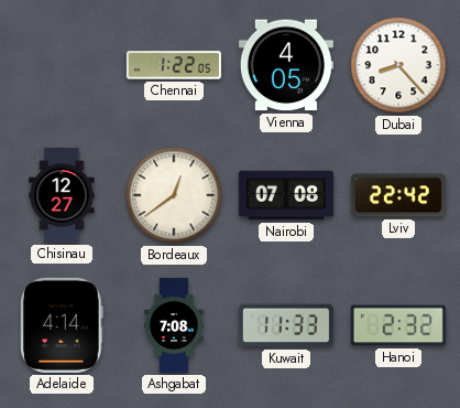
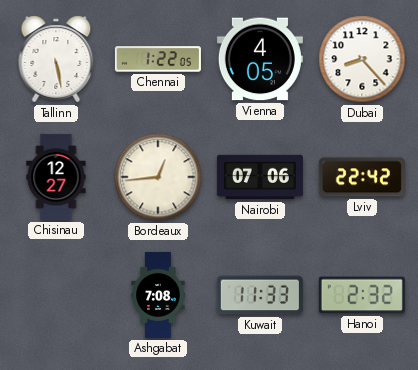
Tallinn: none -> 5:28
Bordeaux: 12:39 -> 12:44
Nairobi: 07:08 -> 07:06
Adelaide: 4:14 -> none
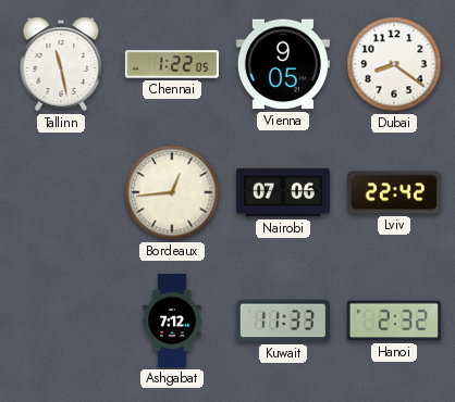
Tallinn: 5:28 -> 11:28
Vienna: 4:05 -> 9:05
Dubai: 8:23 -> 8:21
Chisinau: 12:27 -> none
Ashgabat: 7:08 -> 7:12
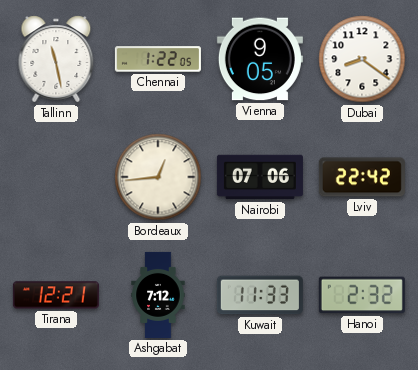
Tirana: none -> 12:21
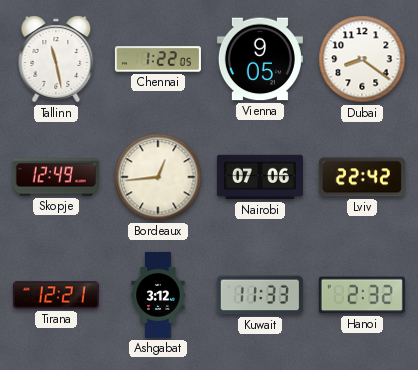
Skopje: none -> 12:49
Ashgabat: 7:12 -> 3:12
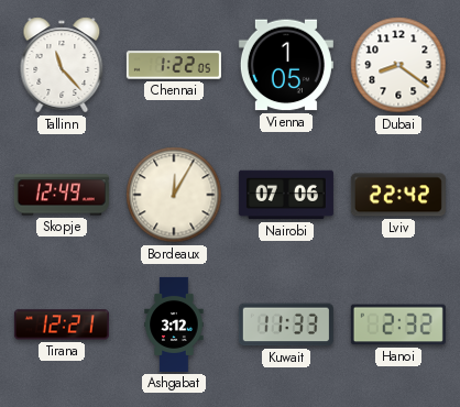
Tallinn: 11:28 -> 11:23
Vienna: 9:05 -> 1:05
Bordeaux: 12:44 -> 12:05
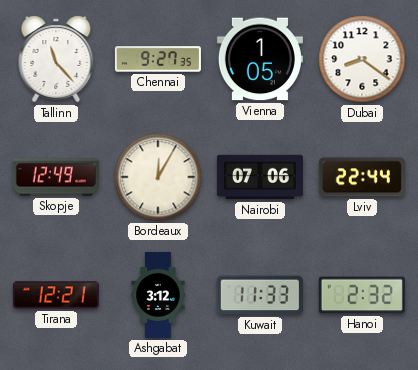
Chennai: 1:22 -> 9:27
Lviv: 22:42 -> 22:44
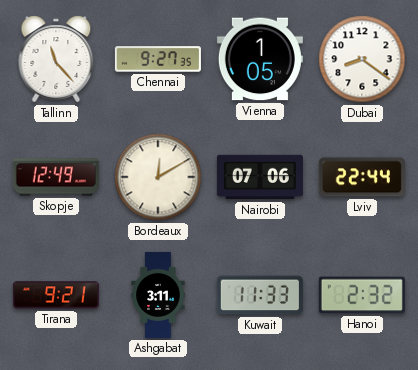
Bordeaux: 12:05 -> 12:10
Tirana: 12:21 -> 9:21
Ashgabat: 3:12 -> 3:11
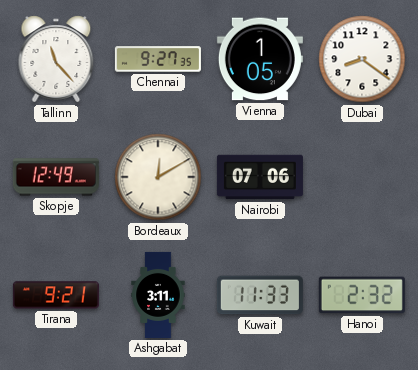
Lviv: 22:44 -> none
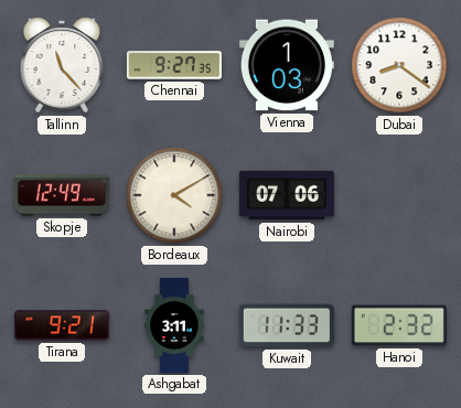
Vienna: 1:05 -> 1:03
Bordeaux: 12:10 -> 4:10
